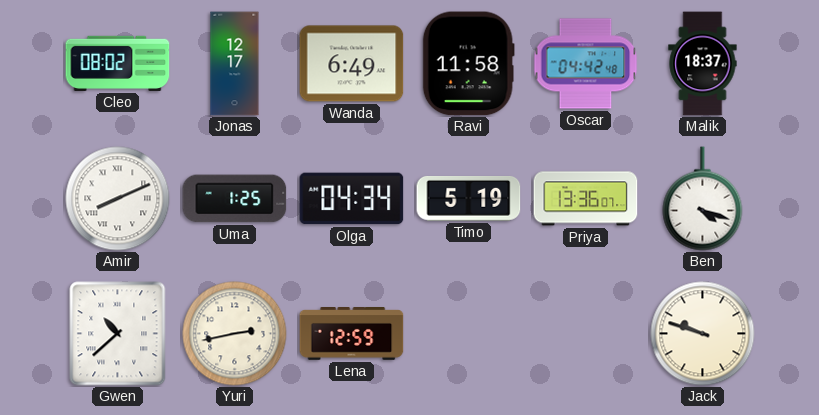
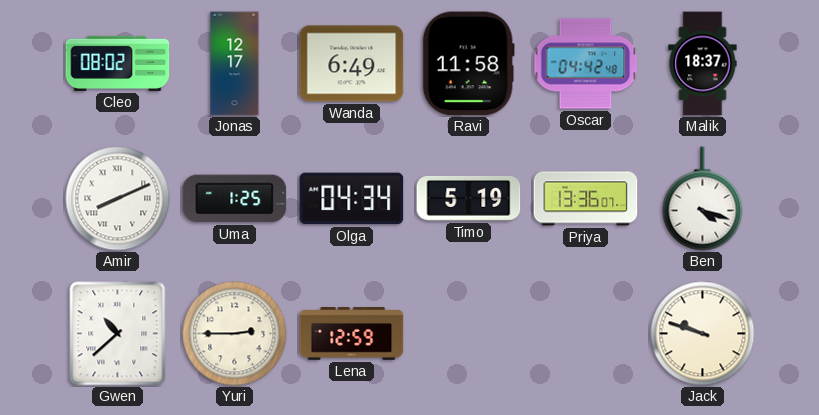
Yuri: 2:43 -> 2:45
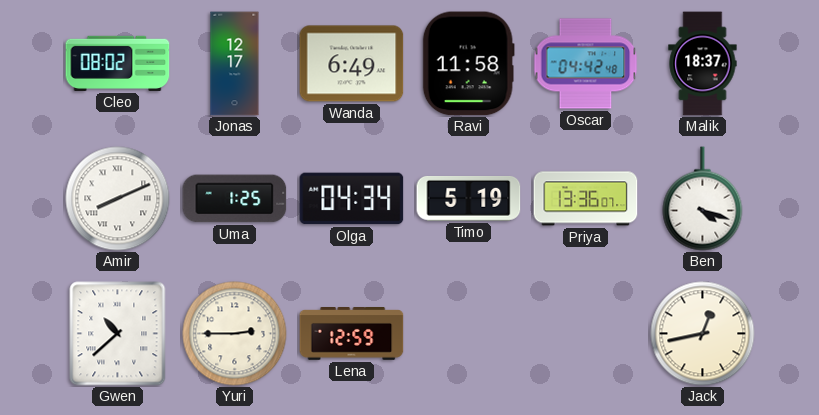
Jack: 9:48 -> 12:43
